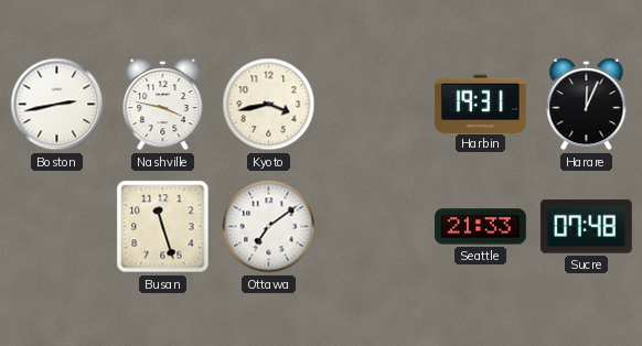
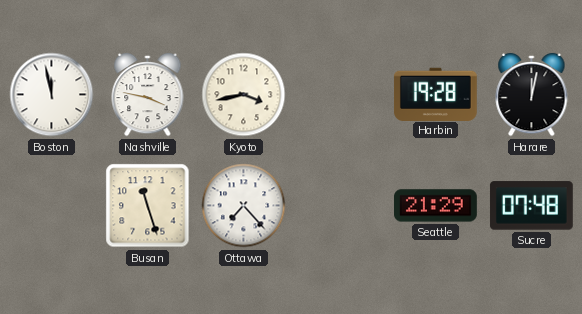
Boston: 2:43 -> 11:58
Harbin: 19:31 -> 19:28
Harare: 12:04 -> 12:02
Ottawa: 7:09 -> 7:23
Seattle: 21:33 -> 21:29
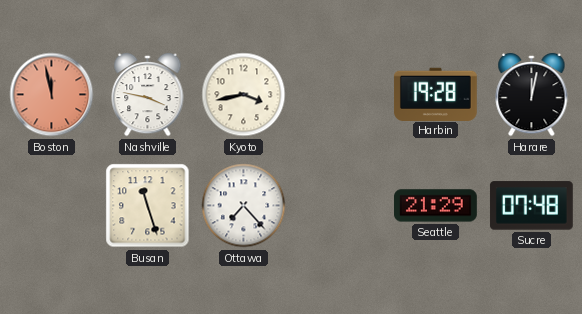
Boston dial: white -> salmon
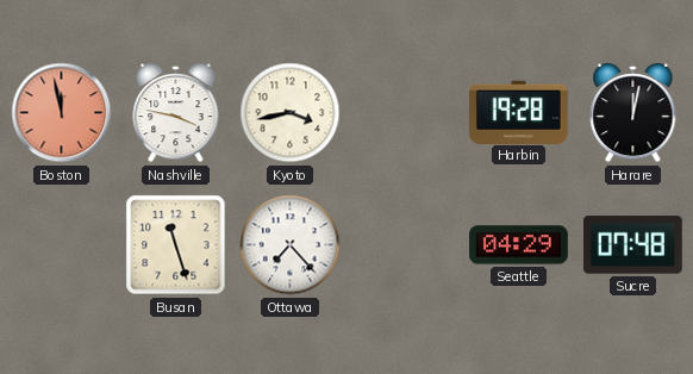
Seattle: 21:29 -> 04:29
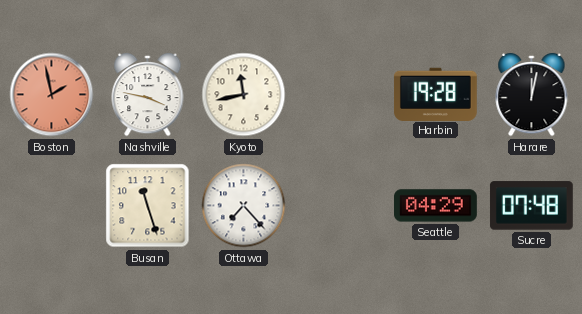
Boston: 11:58 -> 1:58
Kyoto: 3:43 -> 11:43
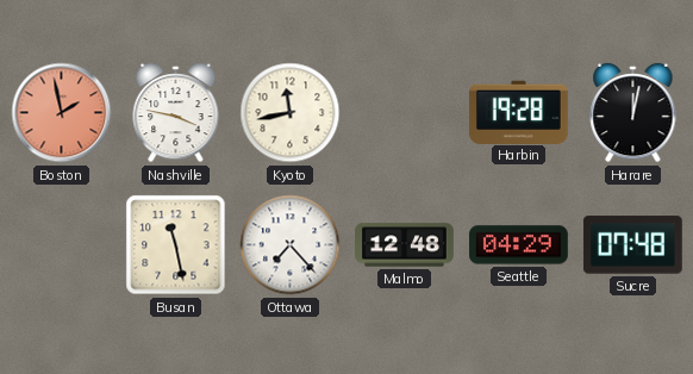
Busan: 11:27 -> 11:28
Malmo: none -> 12:48
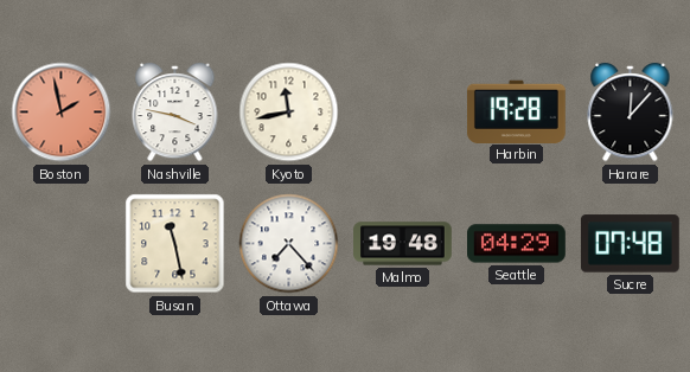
Harare: 12:02 -> 12:07
Malmo: 12:48 -> 19:48
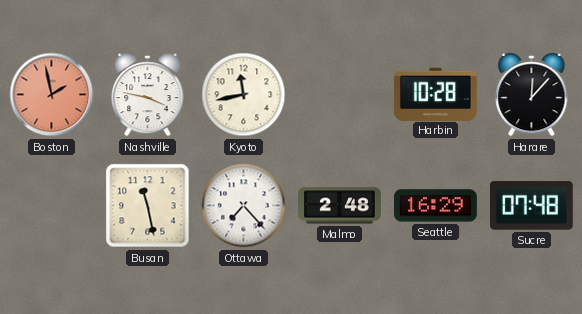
Harbin: 19:28 -> 10:28
Malmo: 19:48 -> 2:48
Seattle: 04:29 -> 16:29
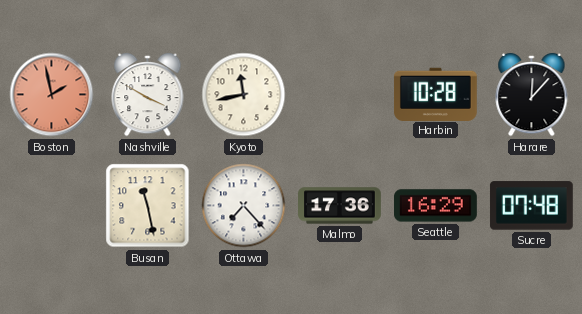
Nashville: 3:47 -> 3:50
Malmo: 2:48 -> 17:36
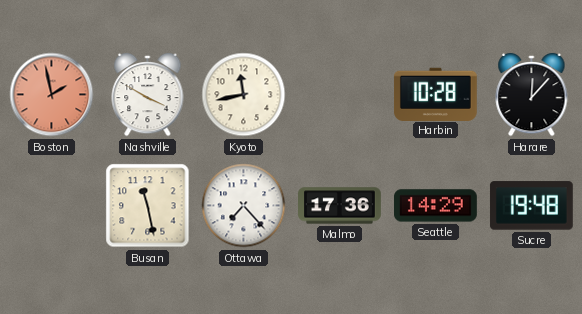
Seattle: 16:29 -> 14:29
Sucre: 07:48 -> 19:48
